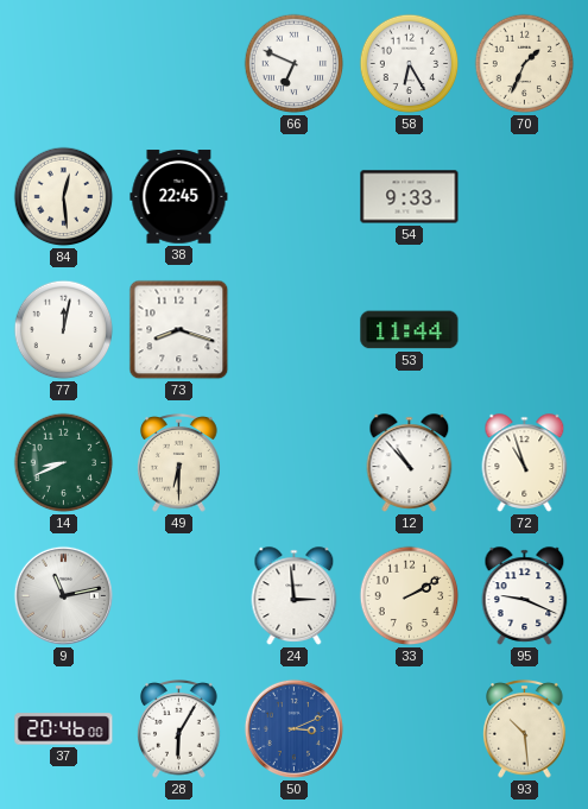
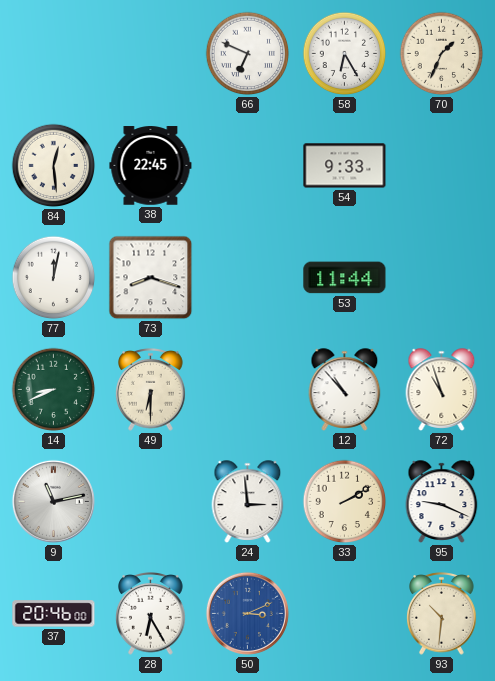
28: 6:05 -> 6:25
93: 10:29 -> 10:31
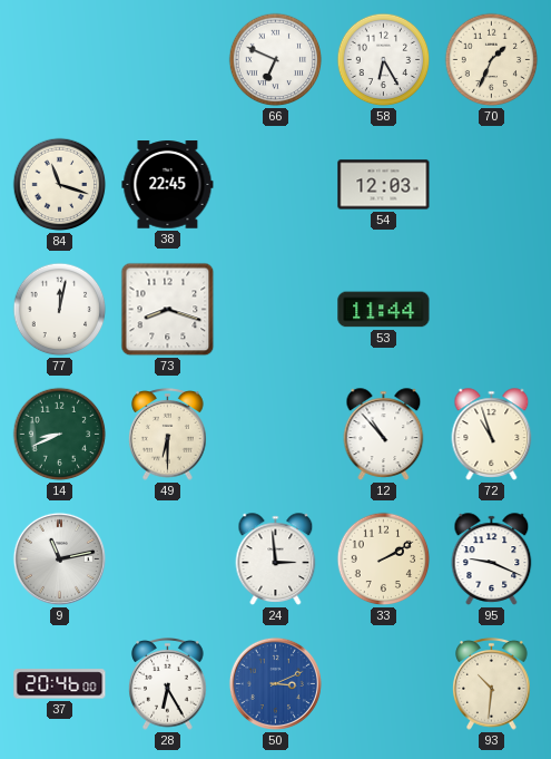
84: 12:29 -> 11:18
54: 9:33 -> 12:03
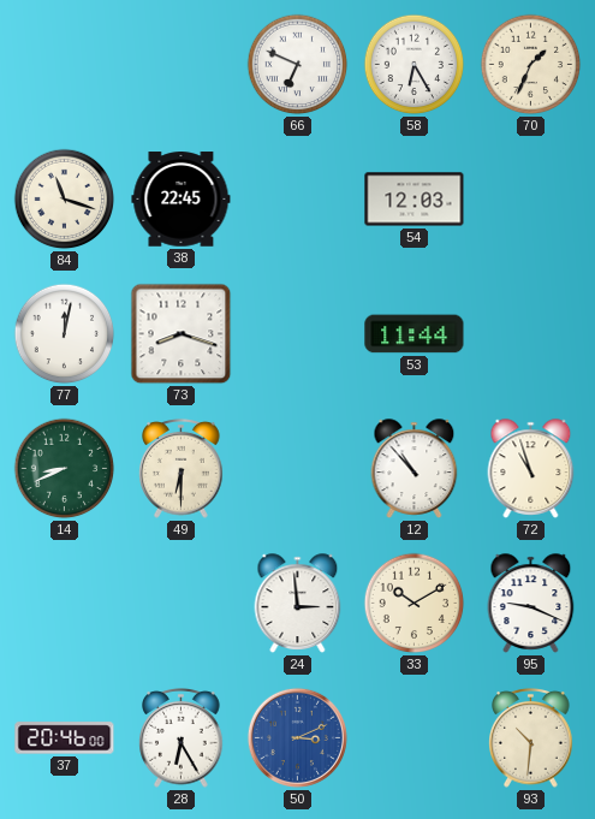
9: 11:13 -> none
33: 2:10 -> 10:10
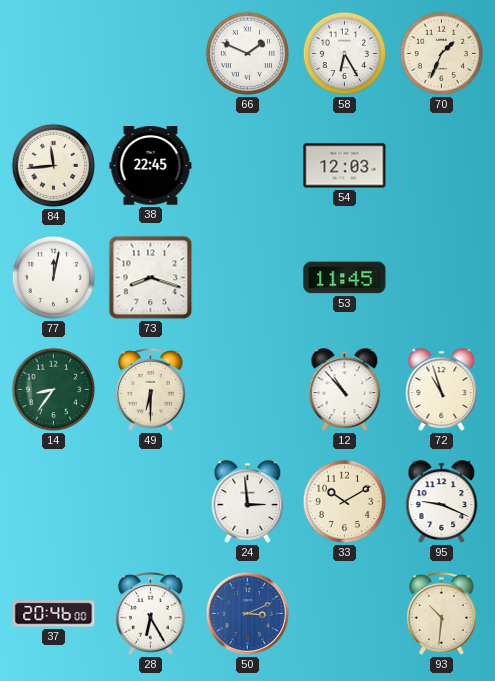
66: 6:49 -> 1:49
84: 11:18 -> 11:44
53: 11:44 -> 11:45
14: 8:41 -> 8:36
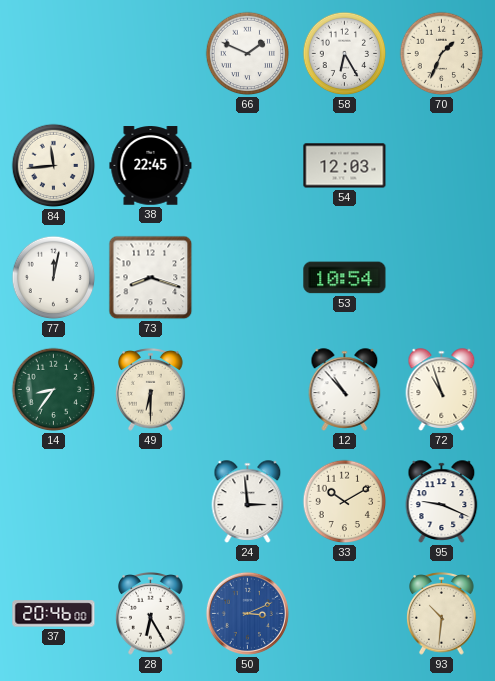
53: 11:45 -> 10:54
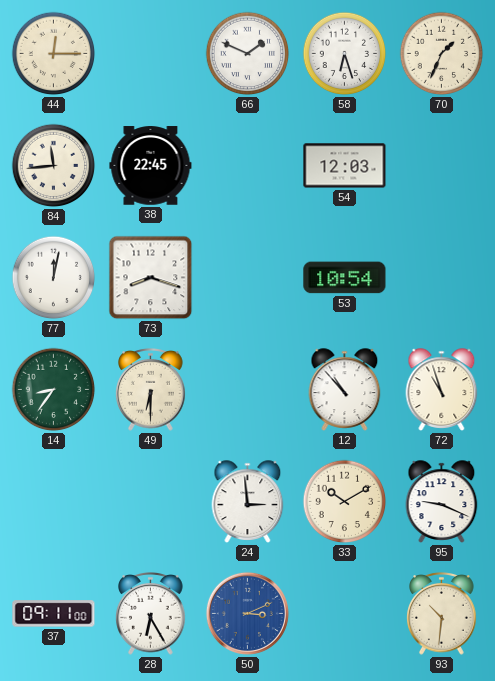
44: none -> 12:15
58: 6:25 -> 6:27
37: 20:46 -> 09:11
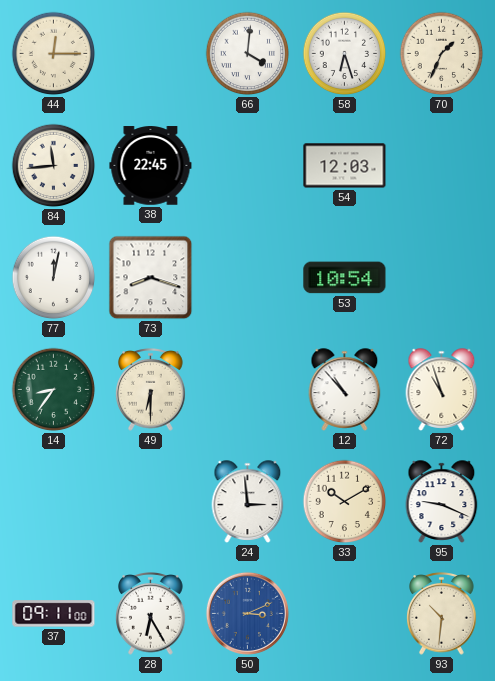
66: 1:49 -> 4:01
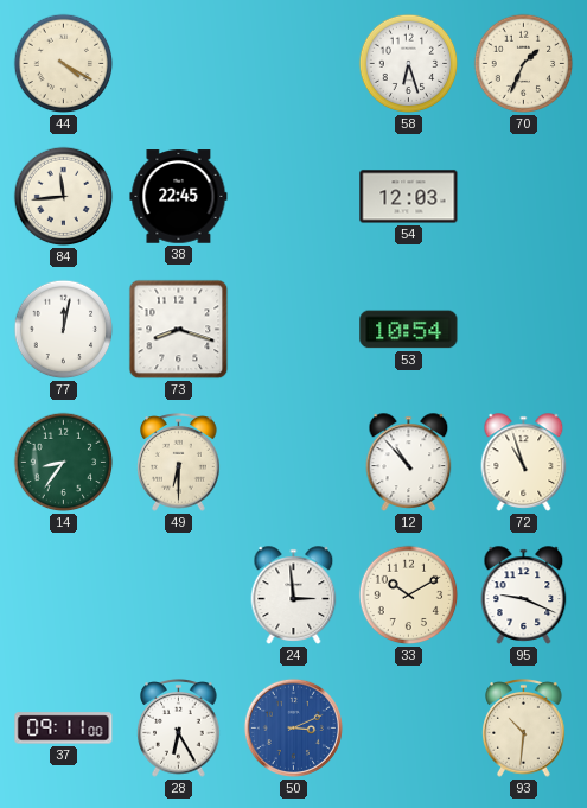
44: 12:15 -> 4:20
66: 4:01 -> none
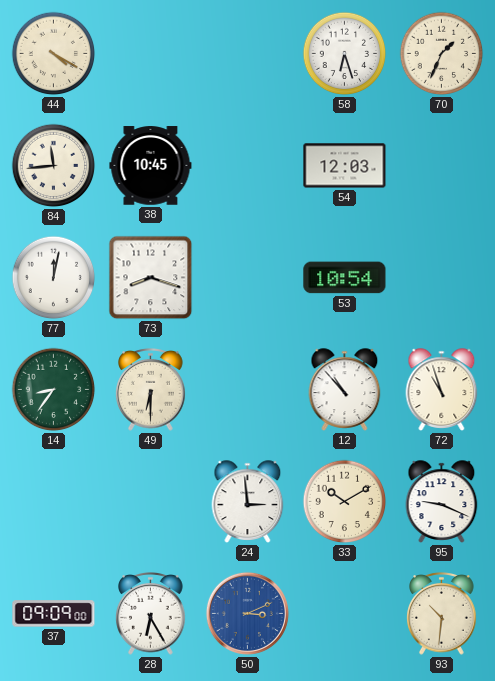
38: 22:45 -> 10:45
37: 09:11 -> 09:09
